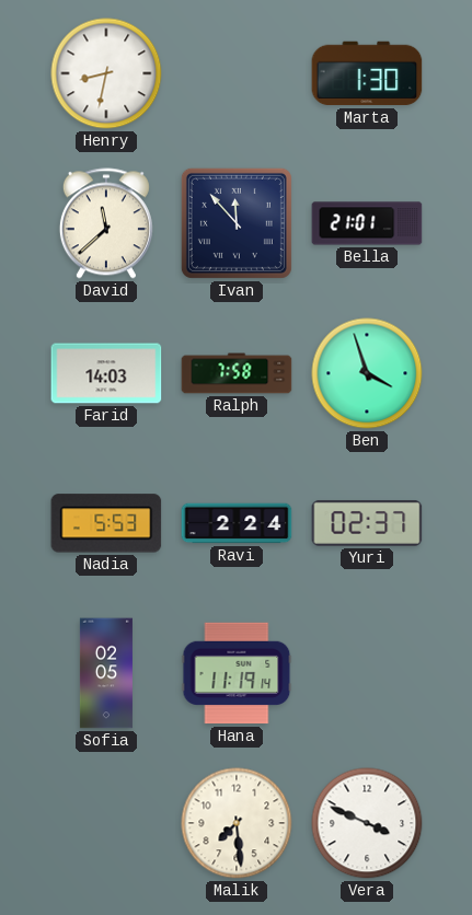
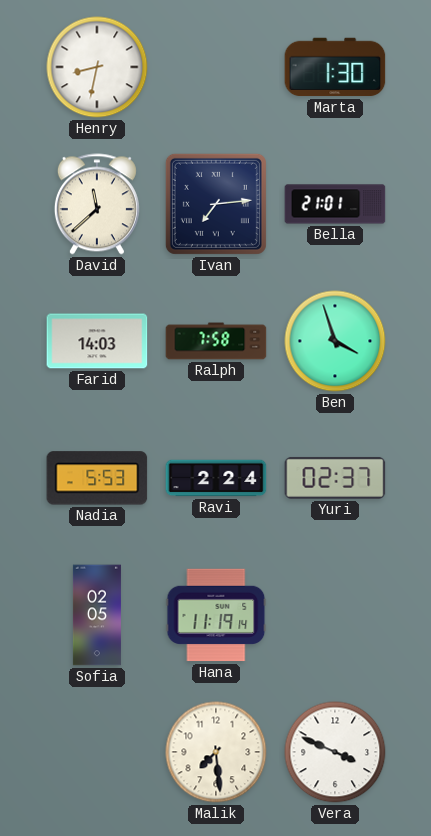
Ivan: 11:53 -> 7:14
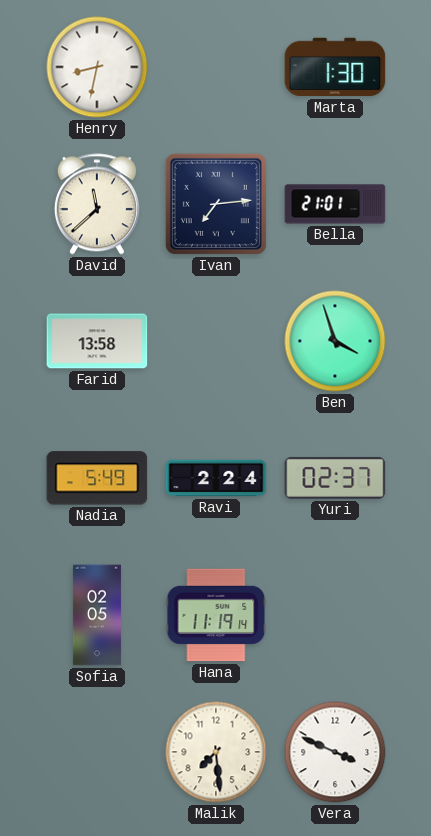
Farid: 14:03 -> 13:58
Ralph: 7:58 -> none
Nadia: 5:53 -> 5:49
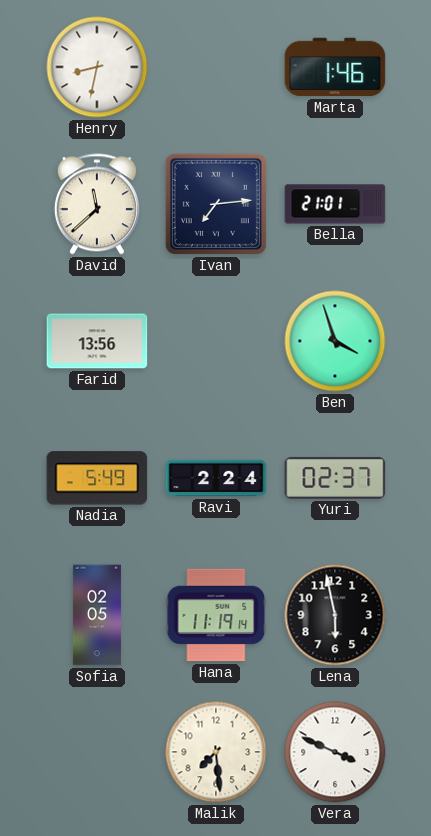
Marta: 1:30 -> 1:46
Farid: 13:58 -> 13:56
Lena: none -> 5:58
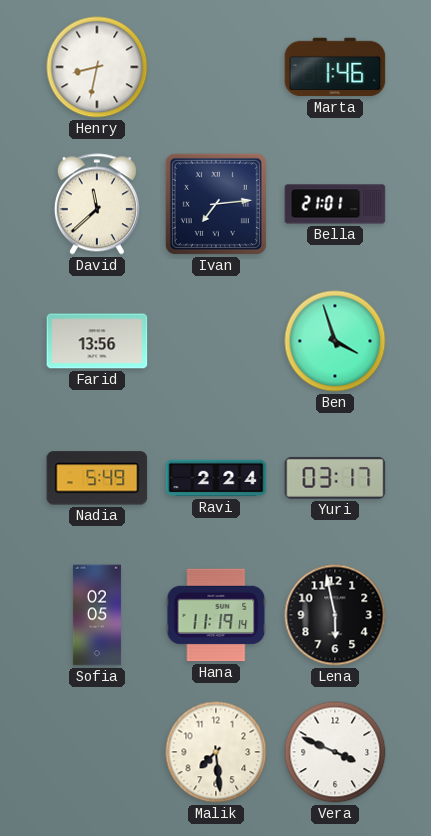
Yuri: 02:37 -> 03:17
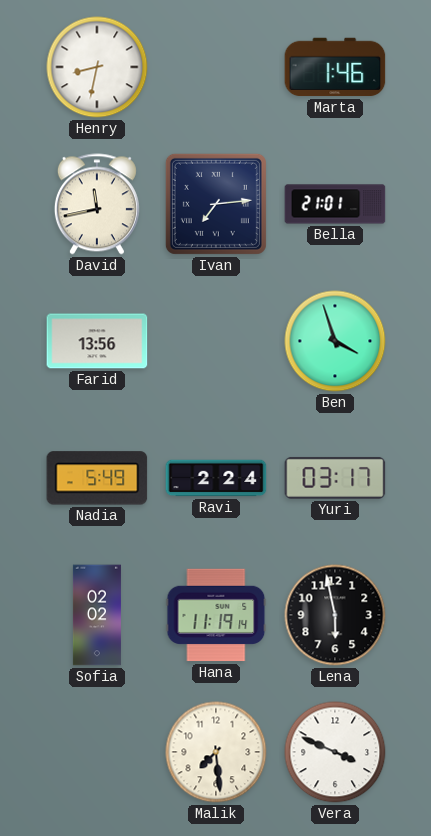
David: 11:38 -> 11:43
Sofia: 02:05 -> 02:02
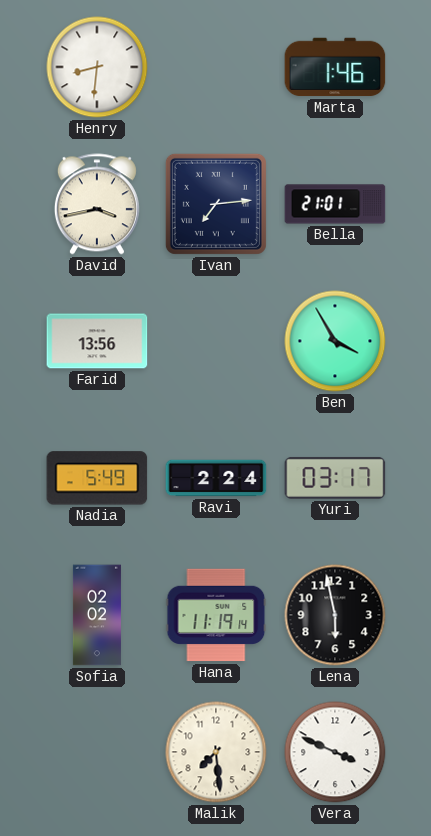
Henry: 8:32 -> 8:31
David: 11:43 -> 3:43
Ben: 3:57 -> 3:55
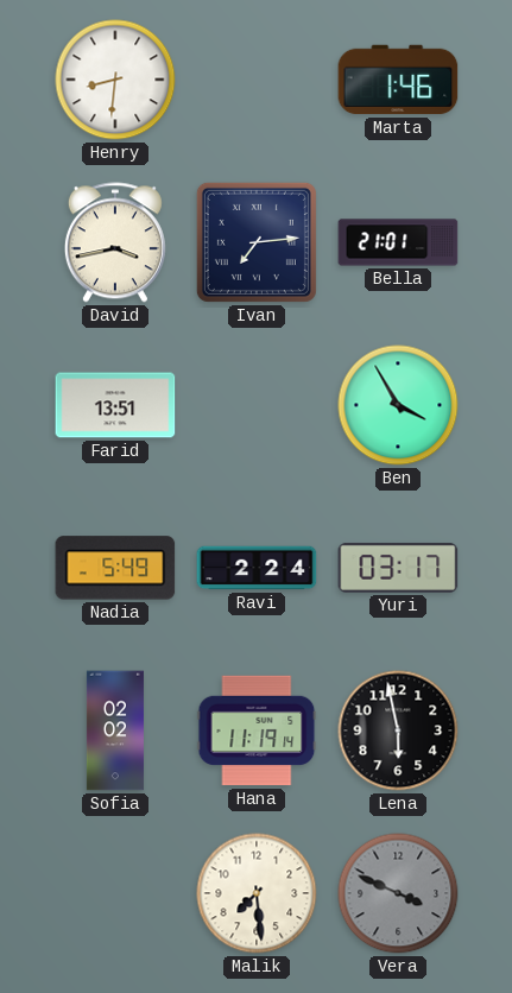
Farid: 13:56 -> 13:51
Vera dial: white -> grey
